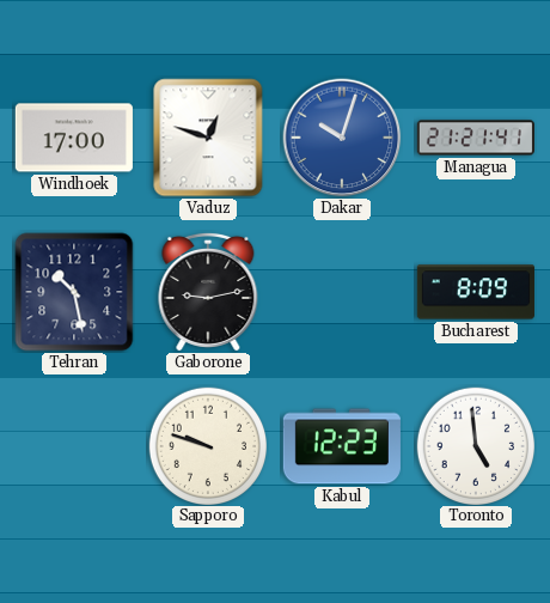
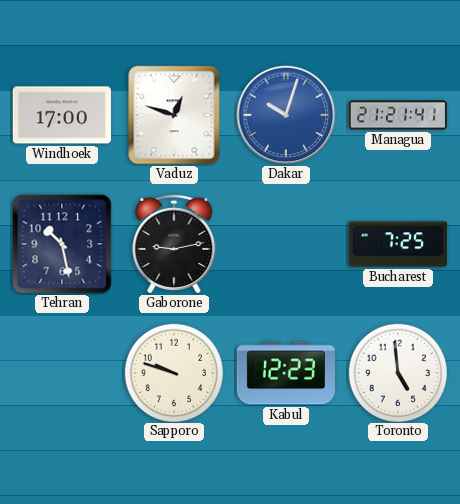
Bucharest: 8:09 -> 7:25
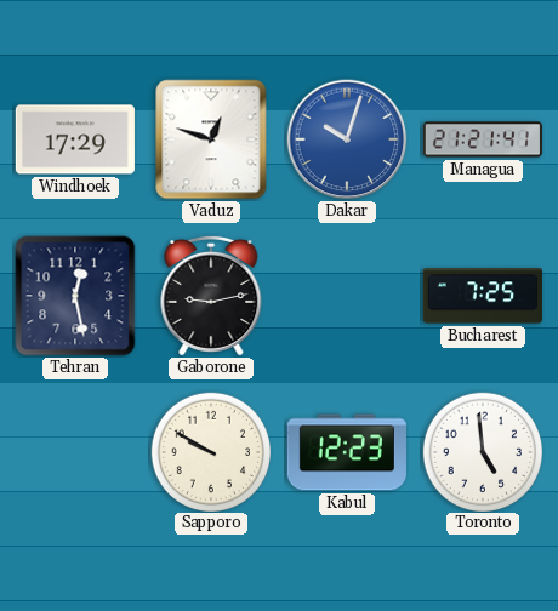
Windhoek: 17:00 -> 17:29
Tehran: 10:28 -> 12:28
Sapporo: 9:48 -> 9:50
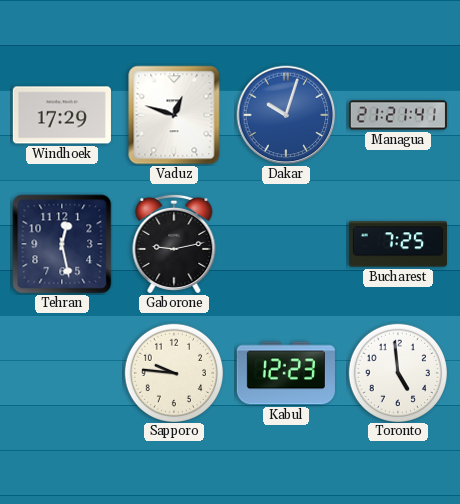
Sapporo: 9:50 -> 9:46
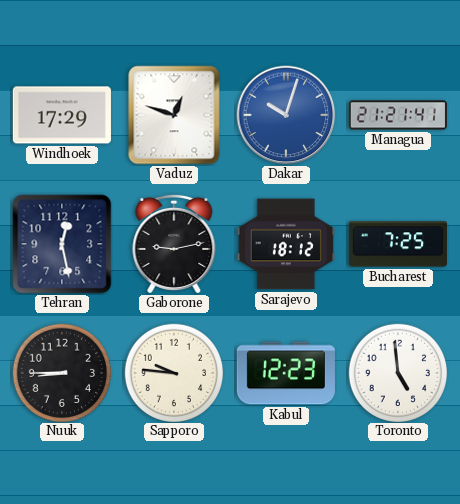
Sarajevo: none -> 18:12
Nuuk: none -> 8:45
